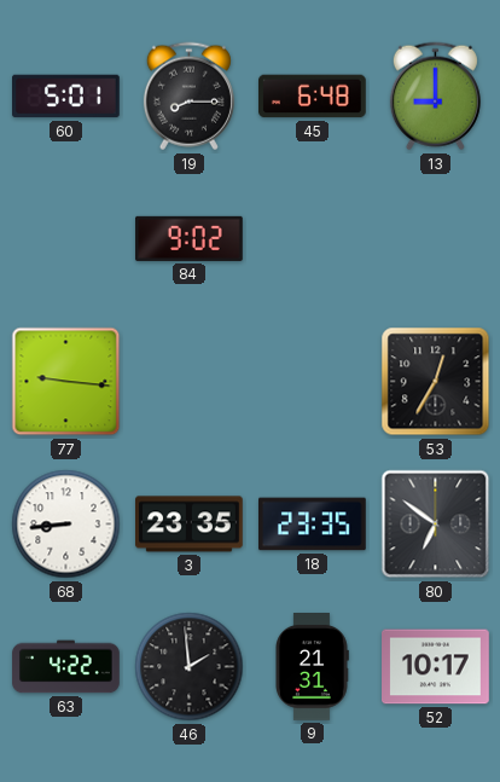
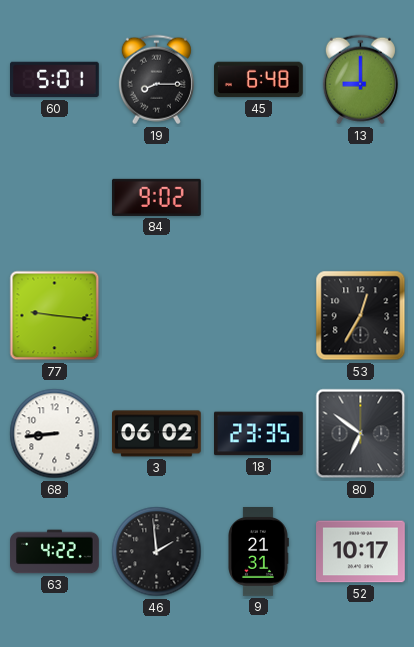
3: 23:35 -> 06:02
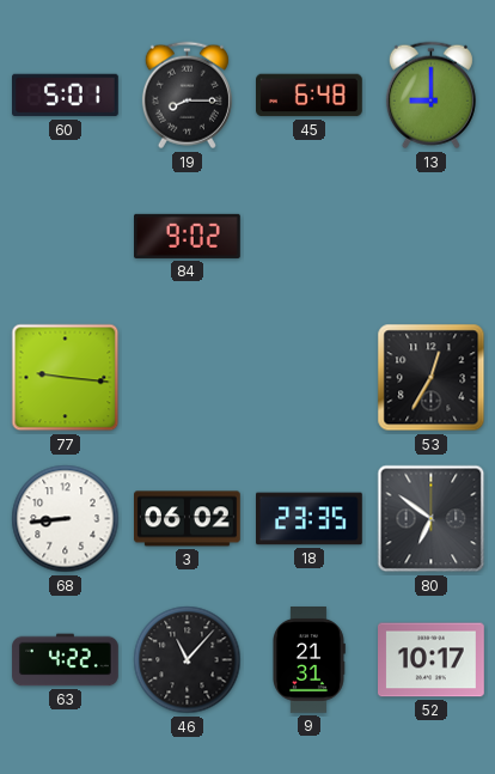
46: 1:59 -> 11:07
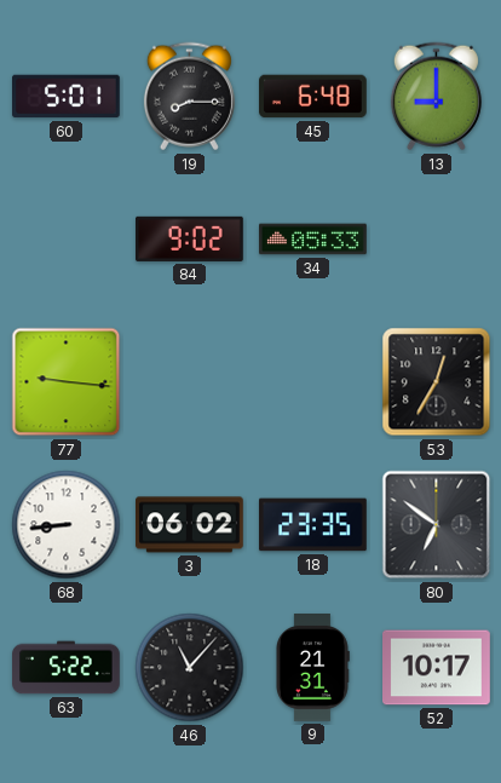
34: none -> 05:33
63: 4:22 -> 5:22
